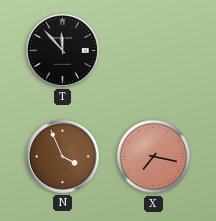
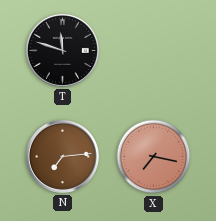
T: 11:53 -> 11:48
N: 3:56 -> 7:14
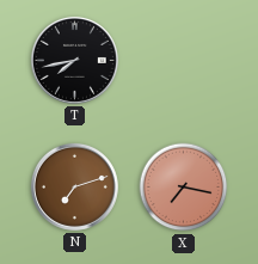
T: 11:48 -> 7:43
N: 7:14 -> 7:12
